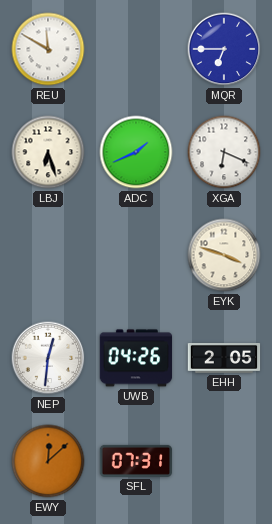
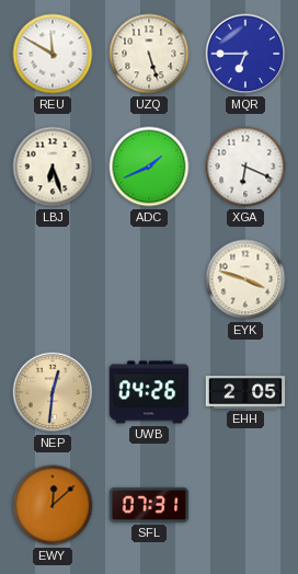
UZQ: none -> 5:27
NEP dial: white -> champagne
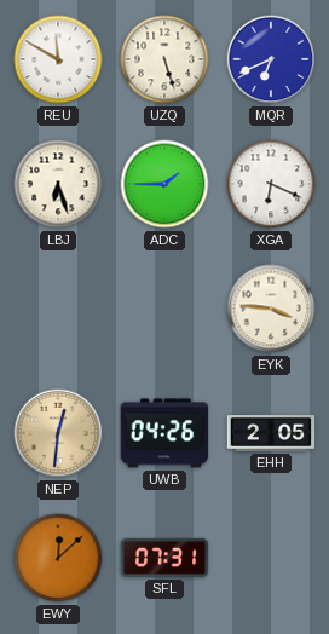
MQR: 6:45 -> 6:41
ADC: 1:41 -> 1:45
EYK: 3:48 -> 3:46
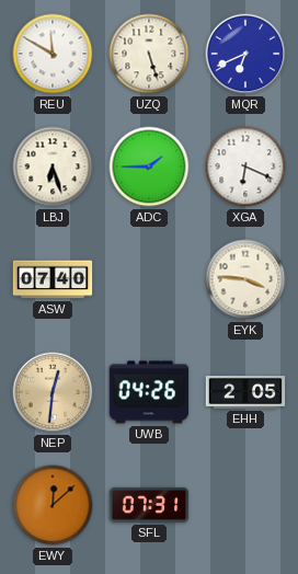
ASW: none -> 07:40
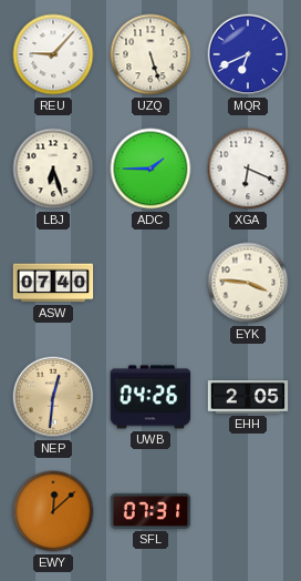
REU: 11:50 -> 9:07
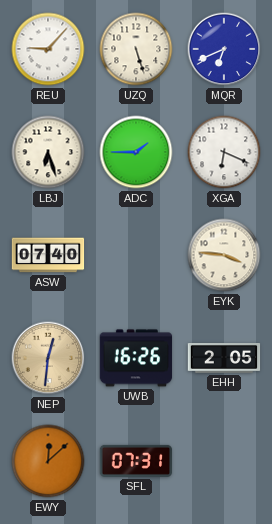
UWB: 04:26 -> 16:26
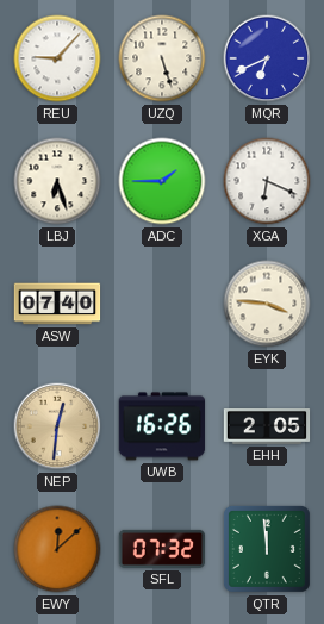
SFL: 07:31 -> 07:32
QTR: none -> 11:59
